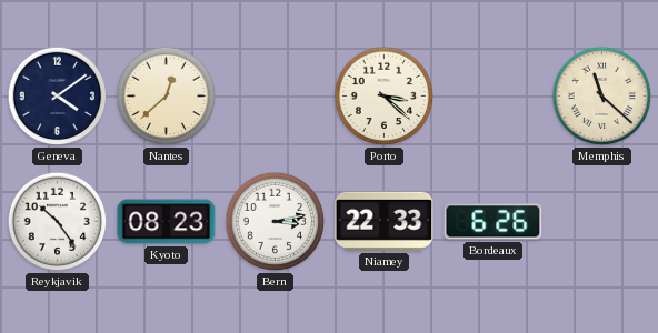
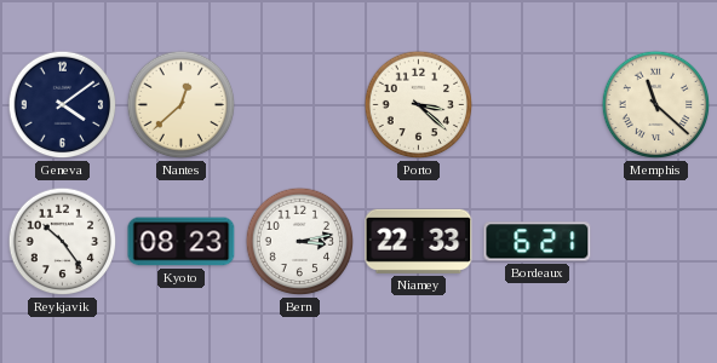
Bordeaux: 6:26 -> 6:21
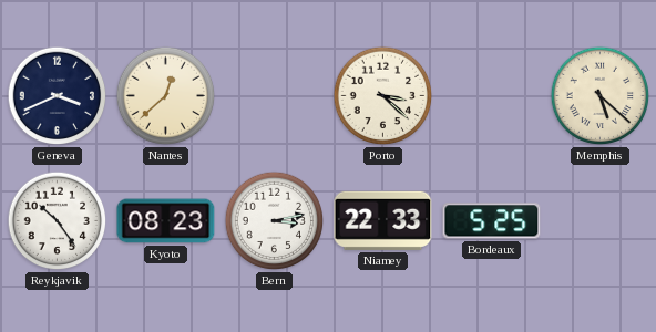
Geneva: 4:09 -> 3:41
Memphis: 11:22 -> 5:22
Bordeaux: 6:21 -> 5:25
